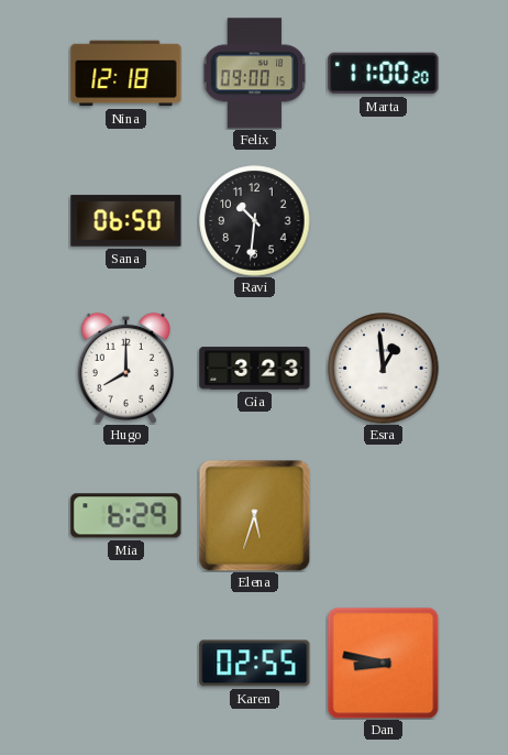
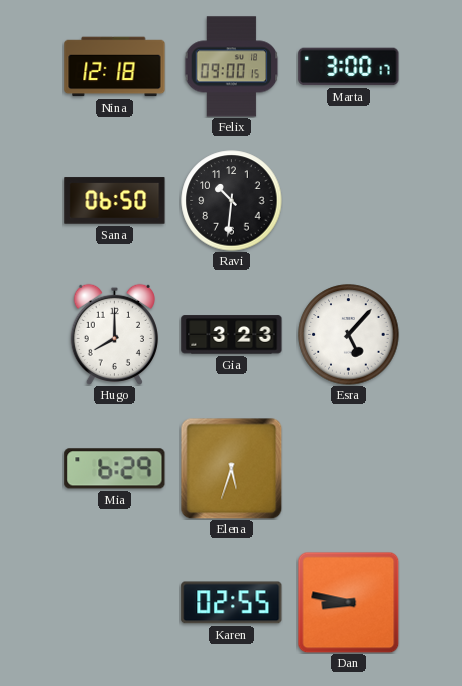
Marta: 11:00 -> 3:00
Esra: 12:59 -> 5:07
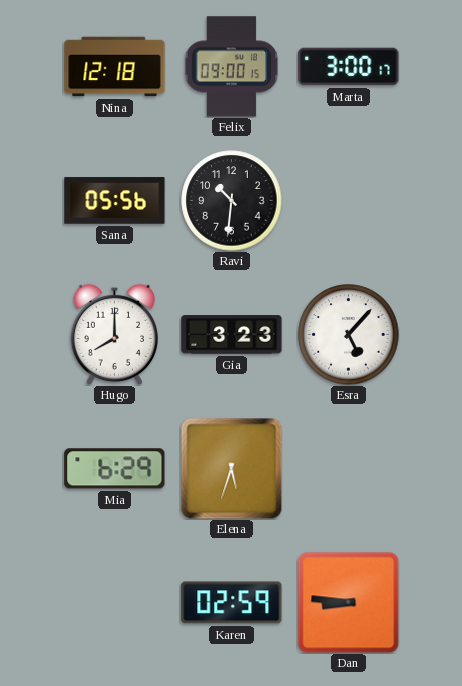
Sana: 06:50 -> 05:56
Karen: 02:55 -> 02:59
Dan: 8:47 -> 8:46
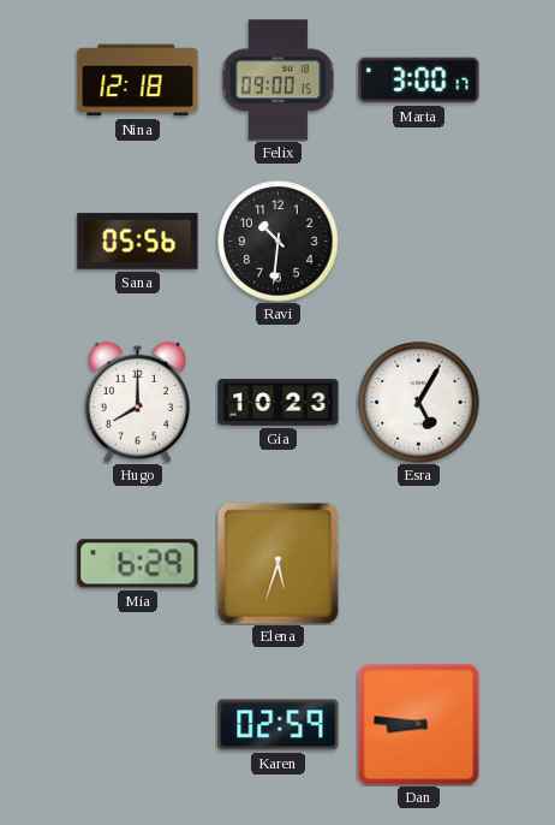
Gia: 3:23 -> 10:23
Esra: 5:07 -> 5:05
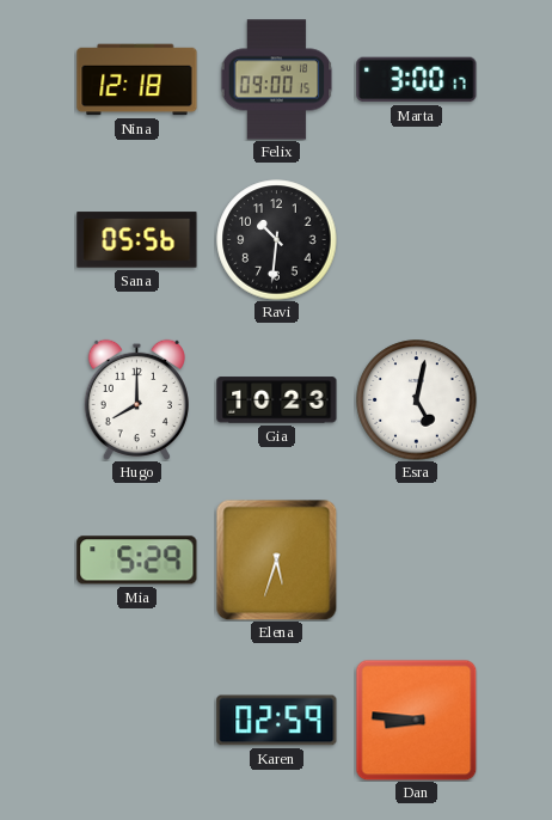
Esra: 5:05 -> 5:02
Mia: 6:29 -> 5:29
